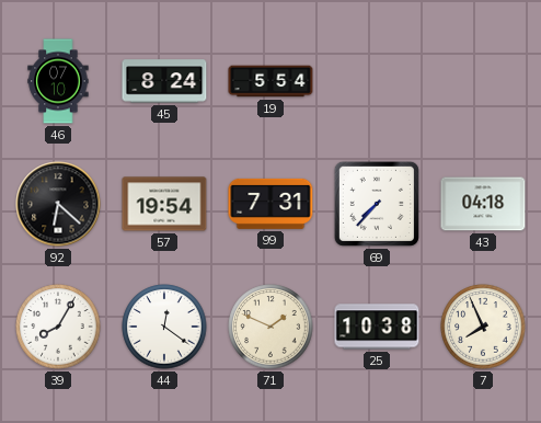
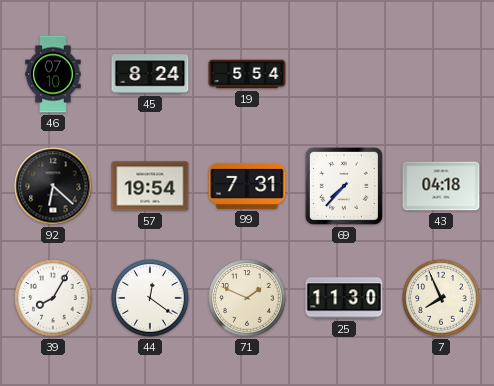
25: 10:38 -> 11:30
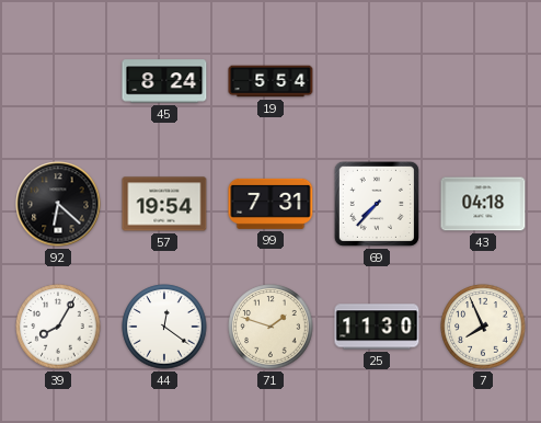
46: 07:10 -> none
71: 1:49 -> 1:48
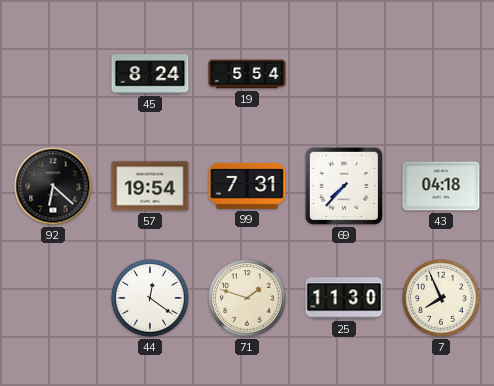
39: 8:05 -> none
